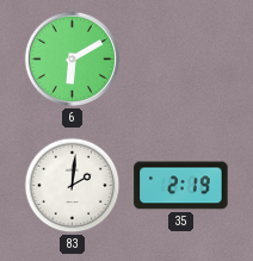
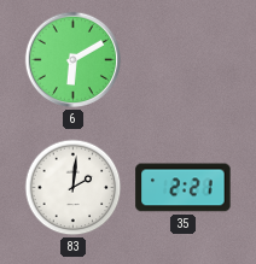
35: 2:19 -> 2:21
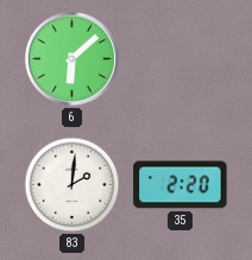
6: 6:10 -> 6:08
35: 2:21 -> 2:20
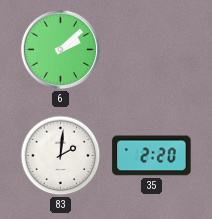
6: 6:08 -> 2:08
